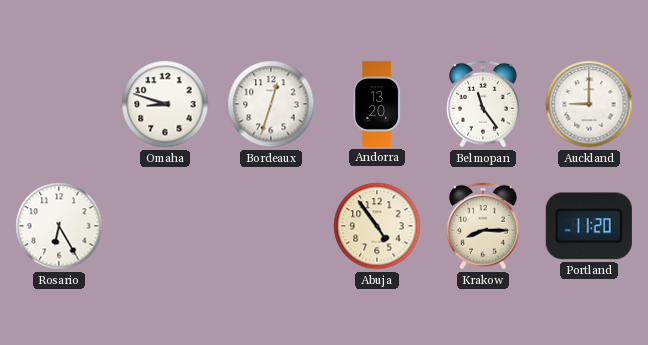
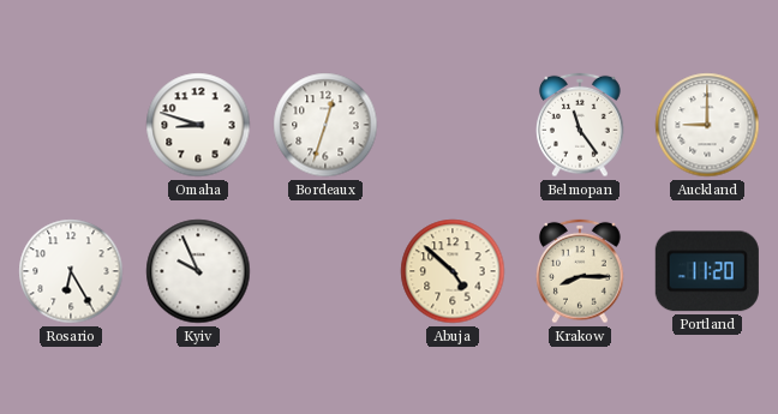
Andorra: 13:20 -> none
Kyiv: none -> 9:56
Abuja: 4:54 -> 4:52
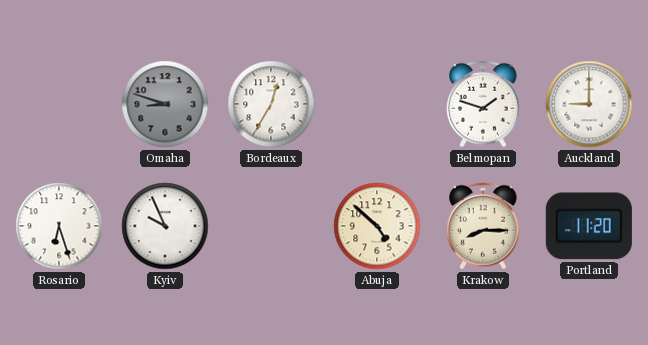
Omaha dial: white -> grey
Bordeaux: 12:33 -> 12:35
Belmopan: 11:24 -> 1:48
Rosario: 6:25 -> 6:27
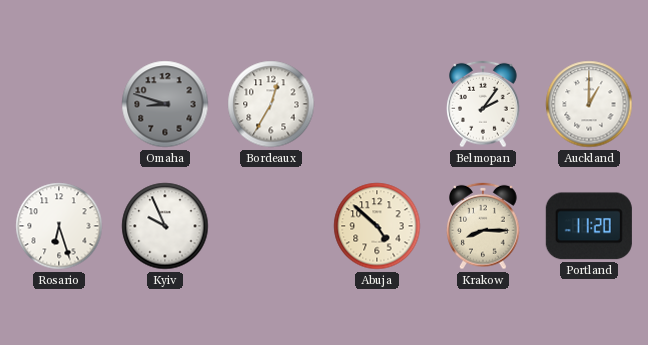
Belmopan: 1:48 -> 2:06
Auckland: 9:00 -> 1:00
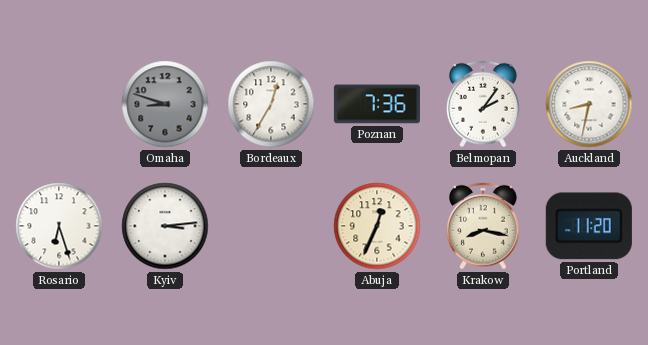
Poznan: none -> 7:36
Auckland: 1:00 -> 8:32
Kyiv: 9:56 -> 3:14
Abuja: 4:52 -> 12:34
Krakow: 8:15 -> 8:17
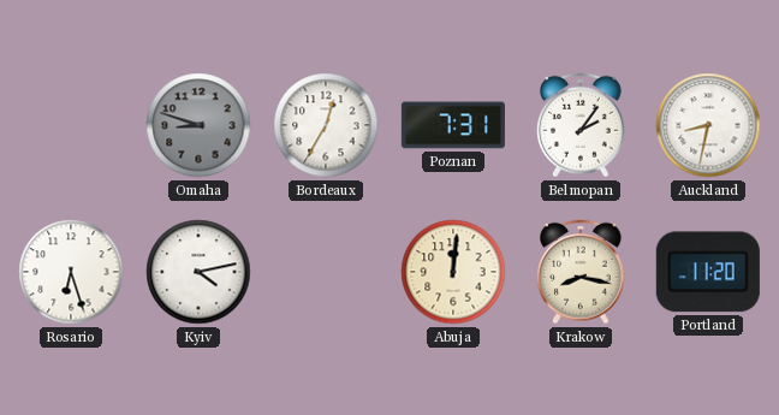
Poznan: 7:36 -> 7:31
Kyiv: 3:14 -> 4:13
Abuja: 12:34 -> 12:01
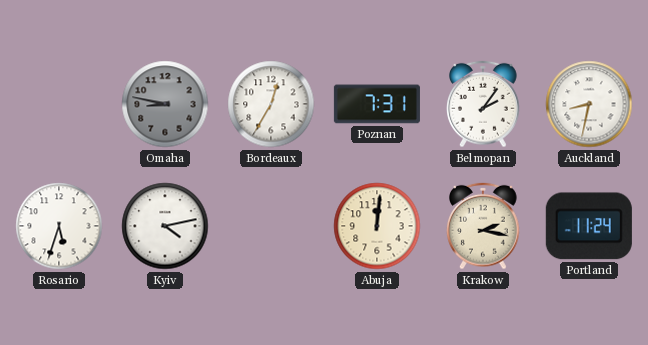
Omaha: 8:48 -> 8:47
Rosario: 6:27 -> 5:33
Krakow: 8:17 -> 2:17
Portland: 11:20 -> 11:24
